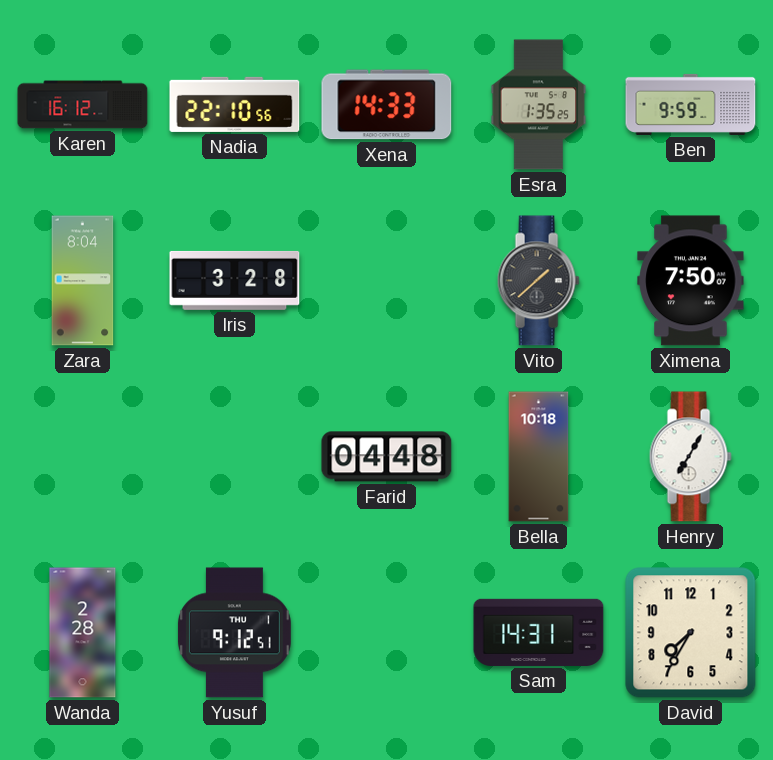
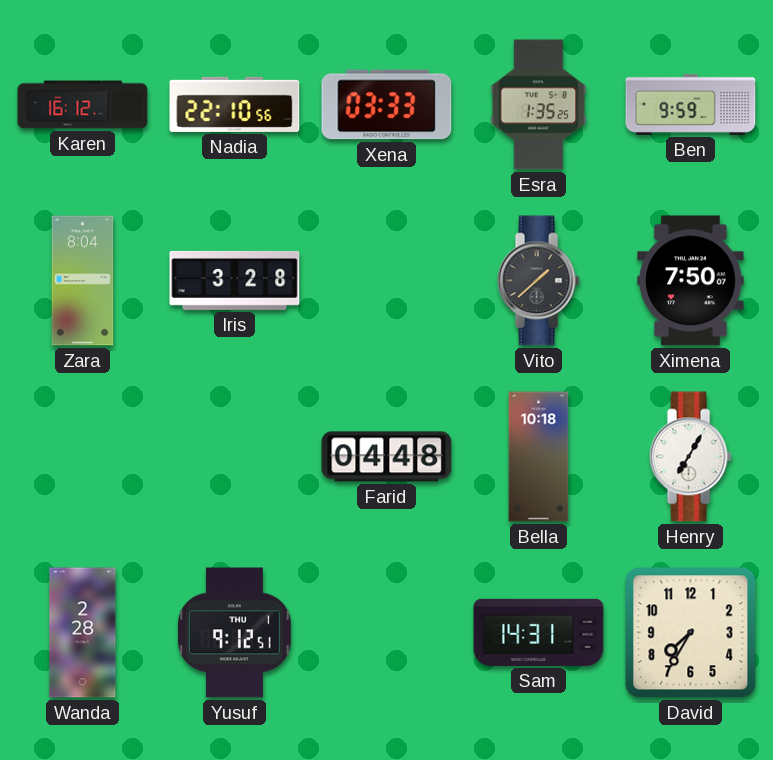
Xena: 14:33 -> 03:33
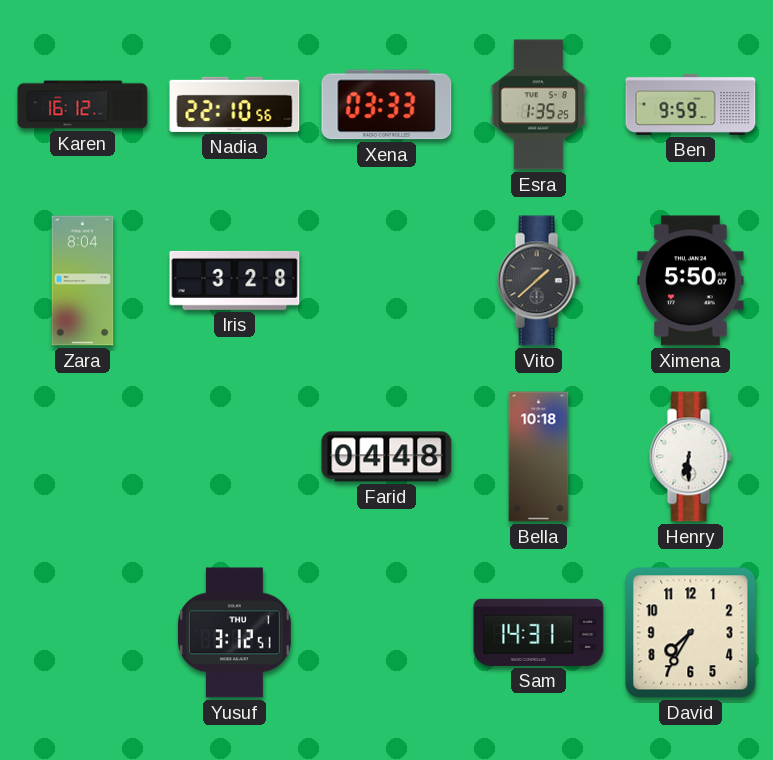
Ximena: 7:50 -> 5:50
Henry: 7:05 -> 6:30
Wanda: 2:28 -> none
Yusuf: 9:12 -> 3:12
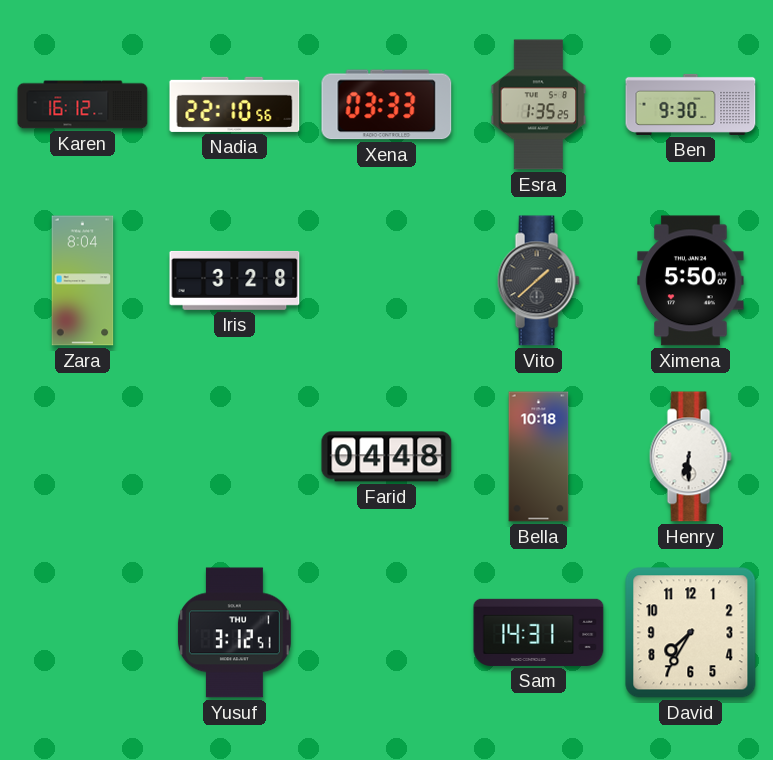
Ben: 9:59 -> 9:30
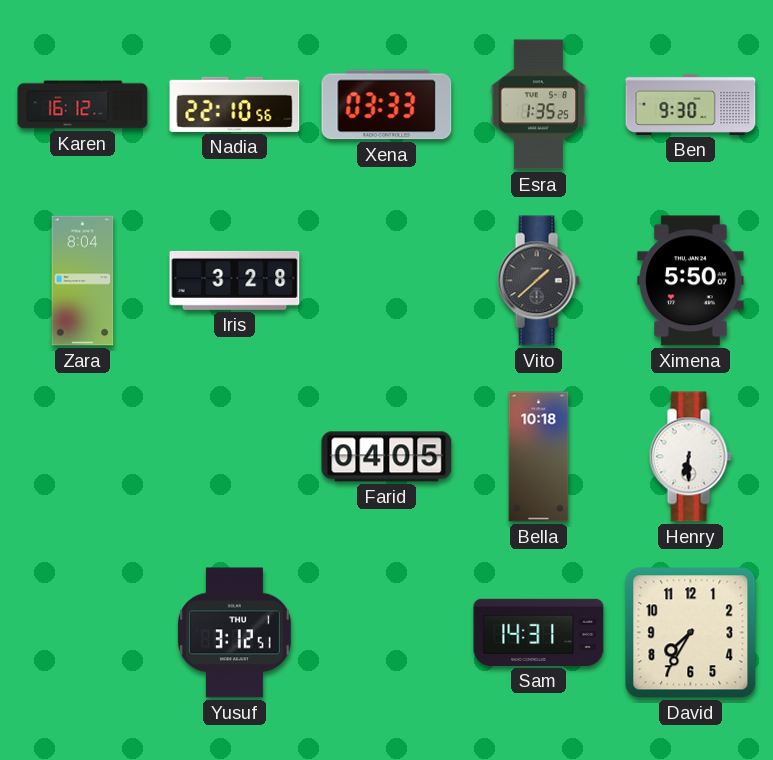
Farid: 04:48 -> 04:05
